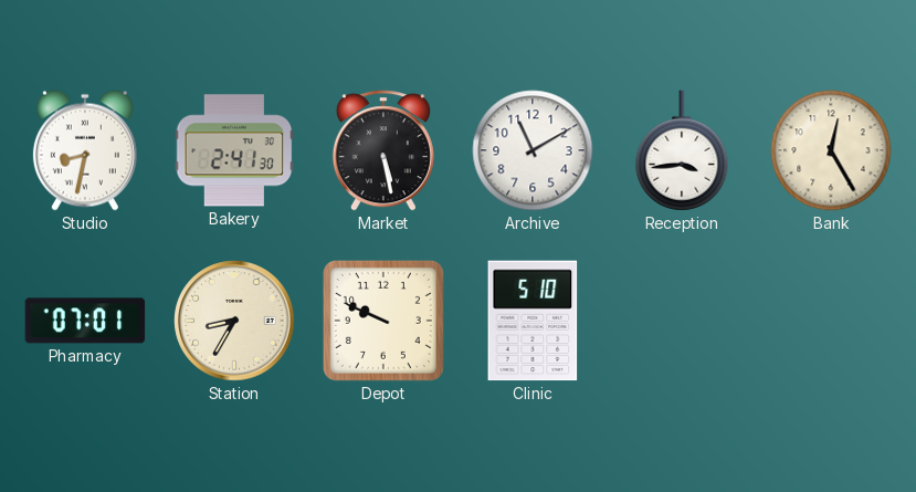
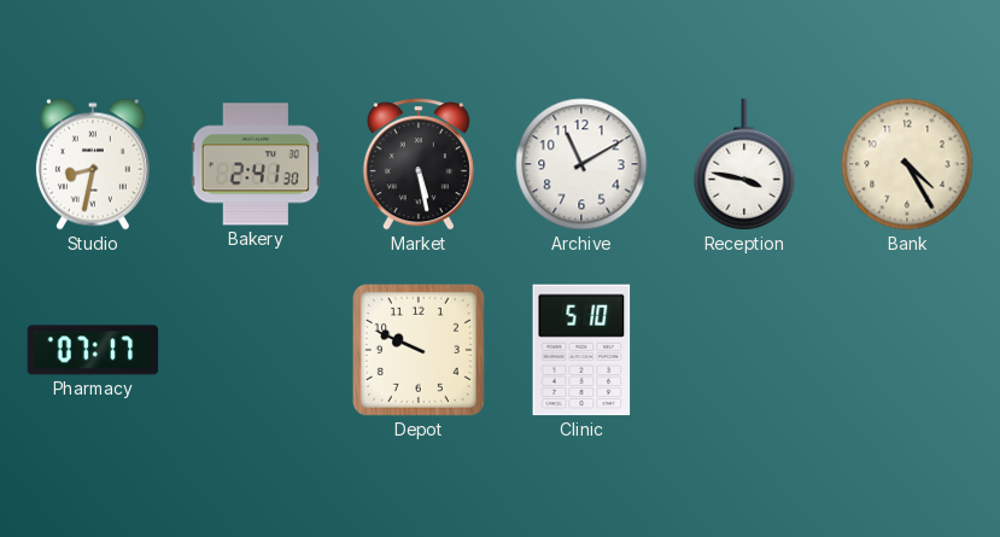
Reception: 3:44 -> 3:47
Bank: 12:25 -> 4:25
Pharmacy: 07:01 -> 07:17
Station: 8:35 -> none
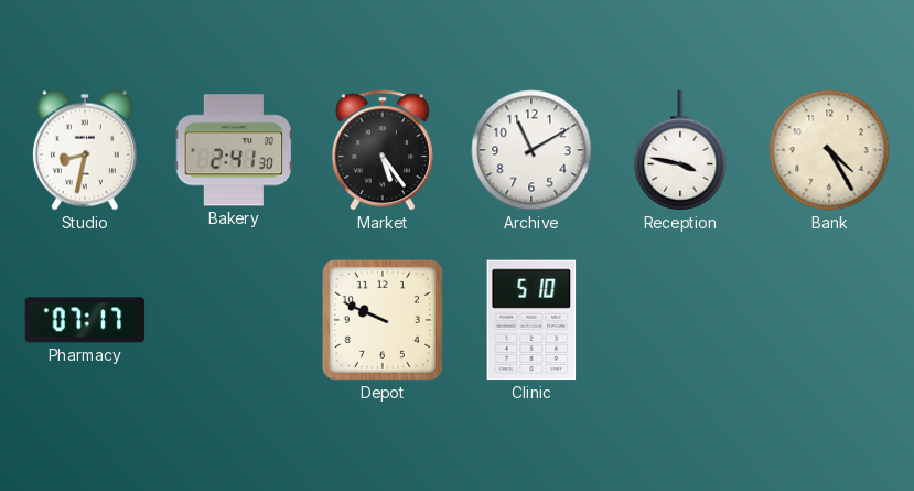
Market: 5:28 -> 5:24
